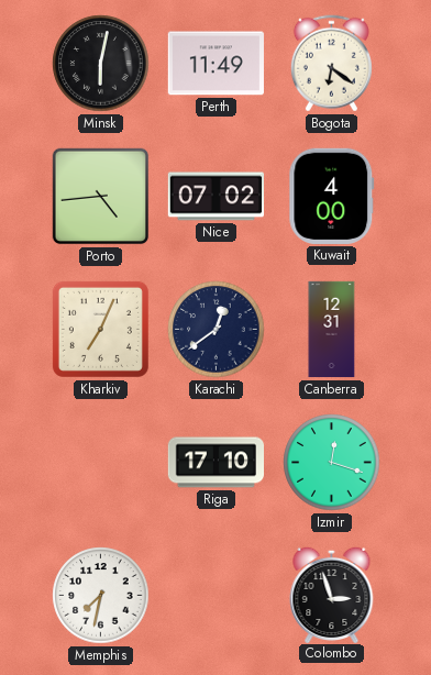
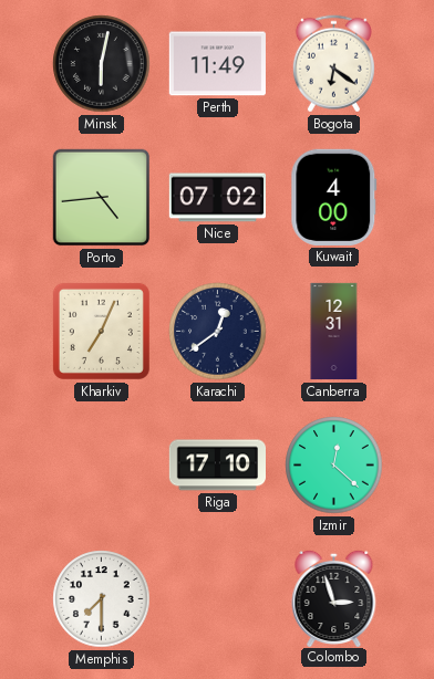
Izmir: 12:18 -> 12:22
Memphis: 7:32 -> 7:30
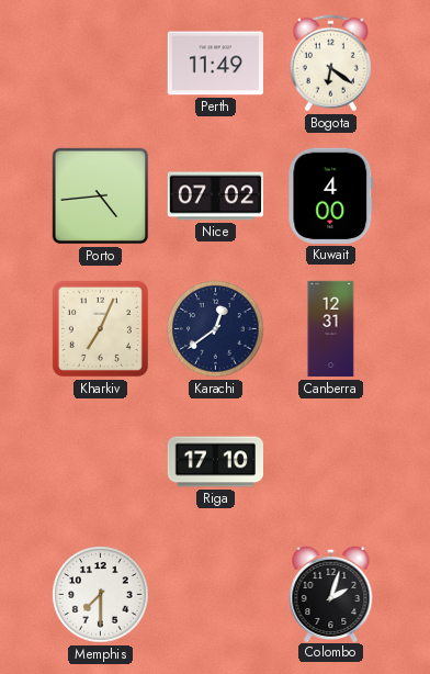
Minsk: 6:02 -> none
Izmir: 12:22 -> none
Colombo: 2:57 -> 2:03
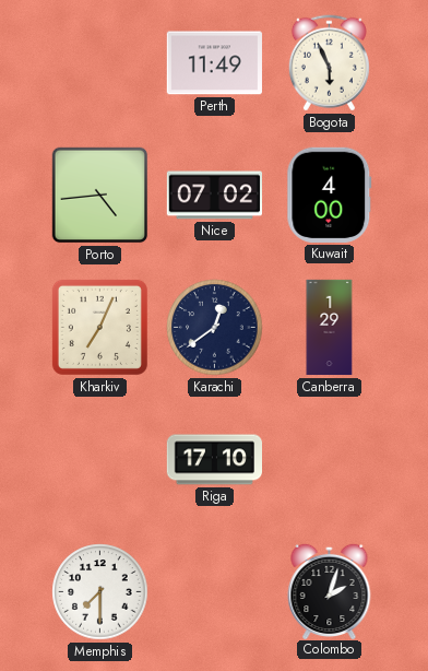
Bogota: 6:21 -> 5:56
Canberra: 12:31 -> 1:29
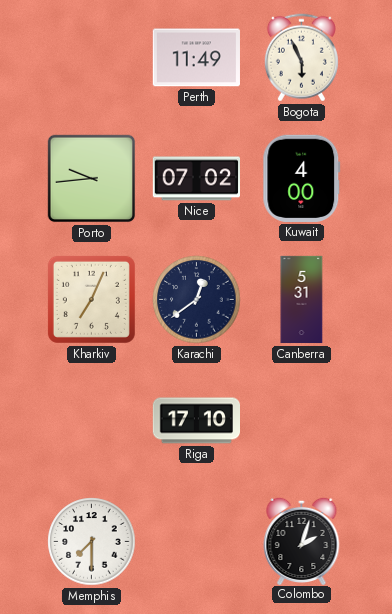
Porto: 4:44 -> 9:44
Canberra: 1:29 -> 5:31
